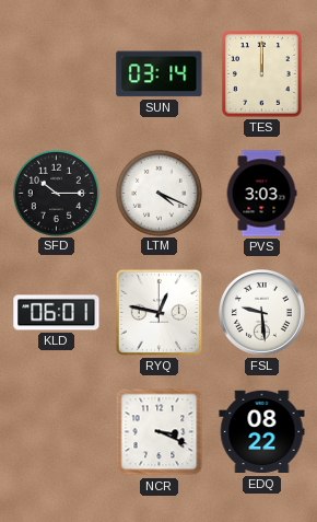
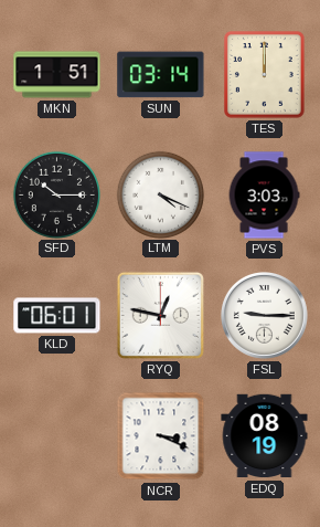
MKN: none -> 1:51
FSL: 9:29 -> 9:15
EDQ: 08:22 -> 08:19
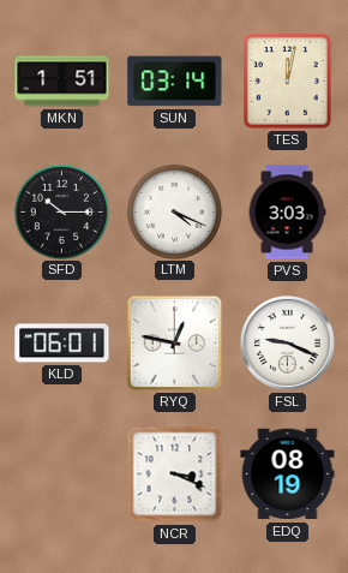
TES: 12:00 -> 12:02
FSL: 9:15 -> 9:19
